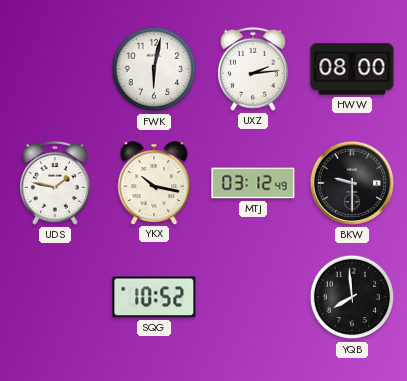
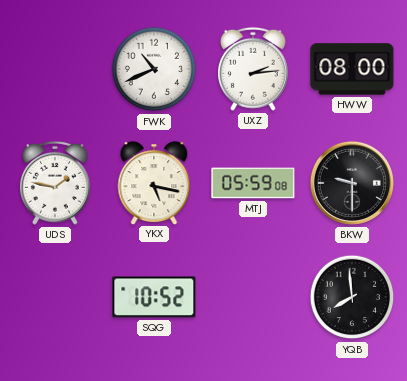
FWK: 6:02 -> 10:41
YKX: 10:17 -> 5:17
MTJ: 03:12 -> 05:59
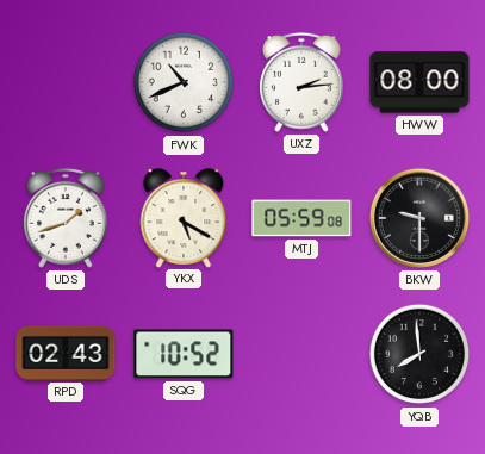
UDS: 1:47 -> 1:42
YKX: 5:17 -> 5:20
RPD: none -> 02:43
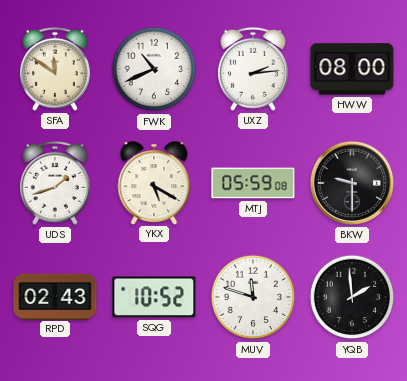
SFA: none -> 11:51
MUV: none -> 11:48
YQB: 7:59 -> 1:59
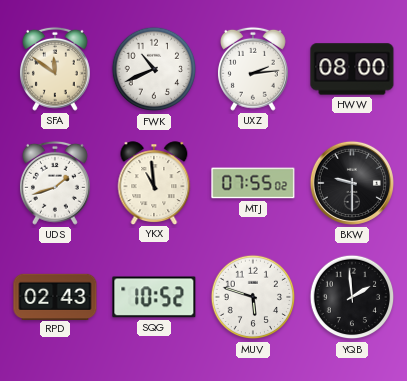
YKX: 5:20 -> 10:59
MTJ: 05:59 -> 07:55
MUV: 11:48 -> 5:48
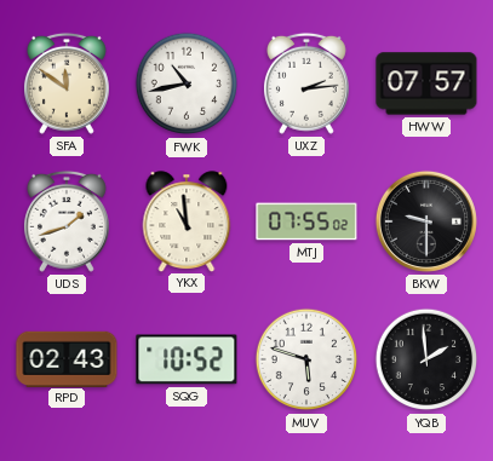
FWK: 10:41 -> 10:43
HWW: 08:00 -> 07:57
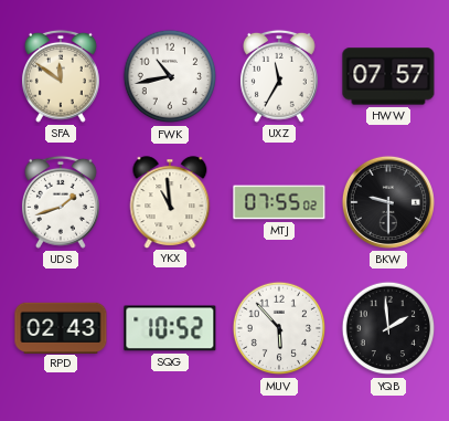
UXZ: 2:14 -> 11:35
MUV: 5:48 -> 5:53
